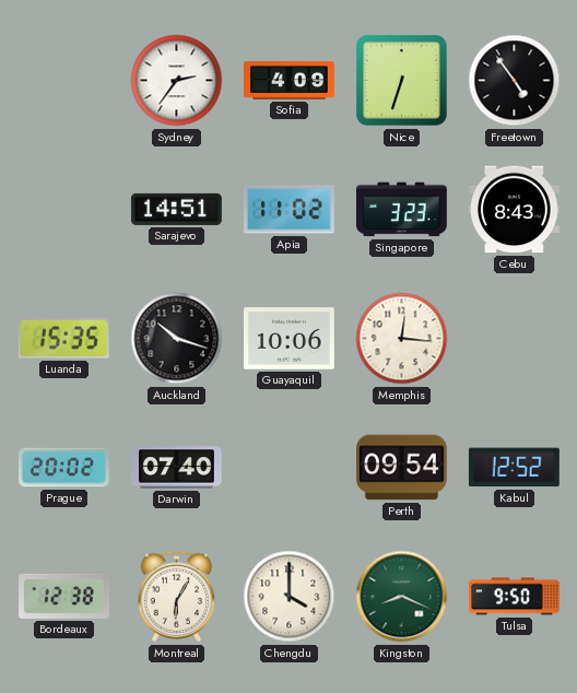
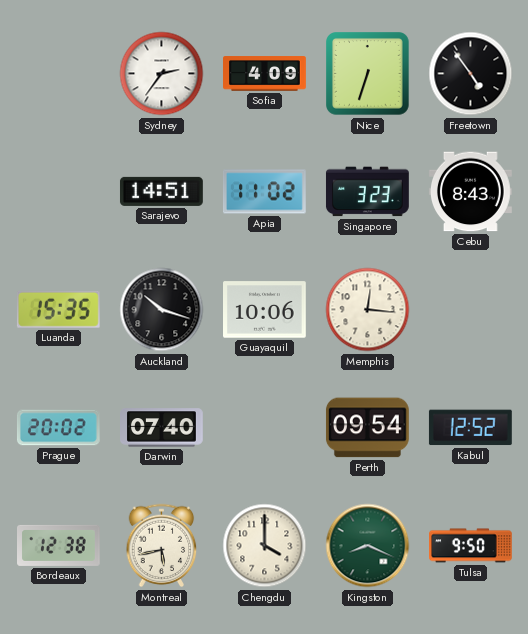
Montreal: 6:05 -> 5:43
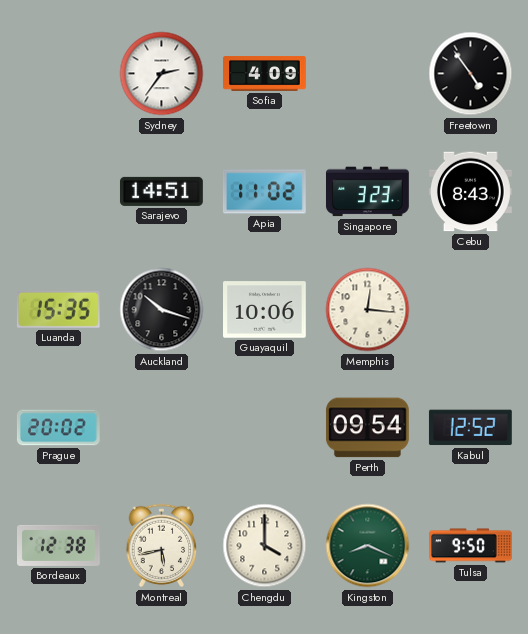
Nice: 6:33 -> none
Darwin: 07:40 -> none
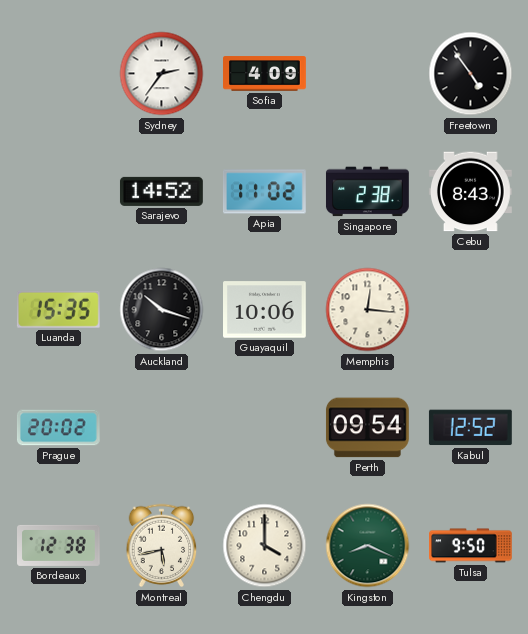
Sarajevo: 14:51 -> 14:52
Singapore: 3:23 -> 2:38
